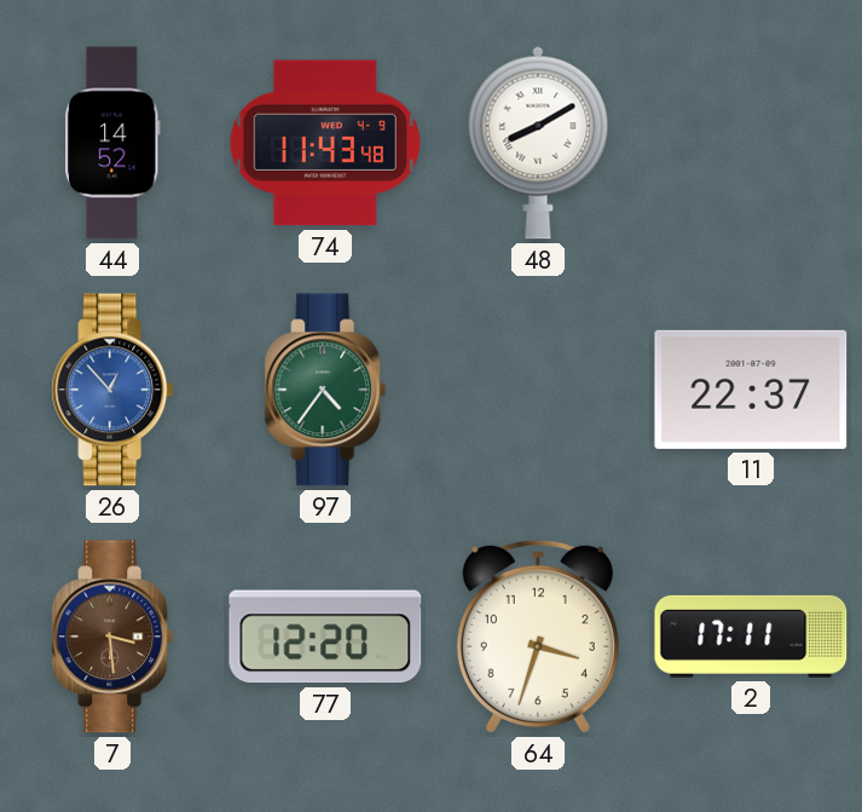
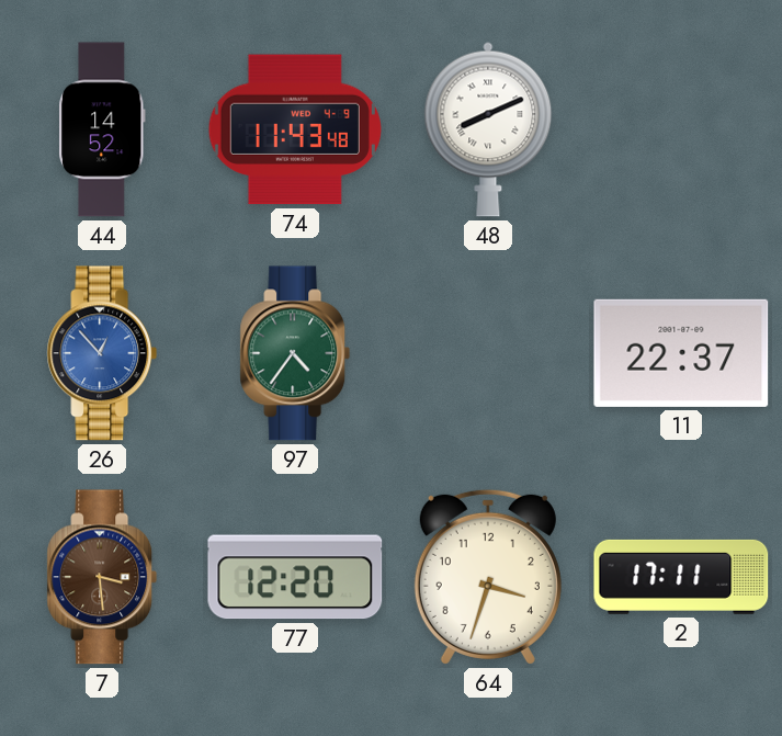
48: 8:10 -> 8:11
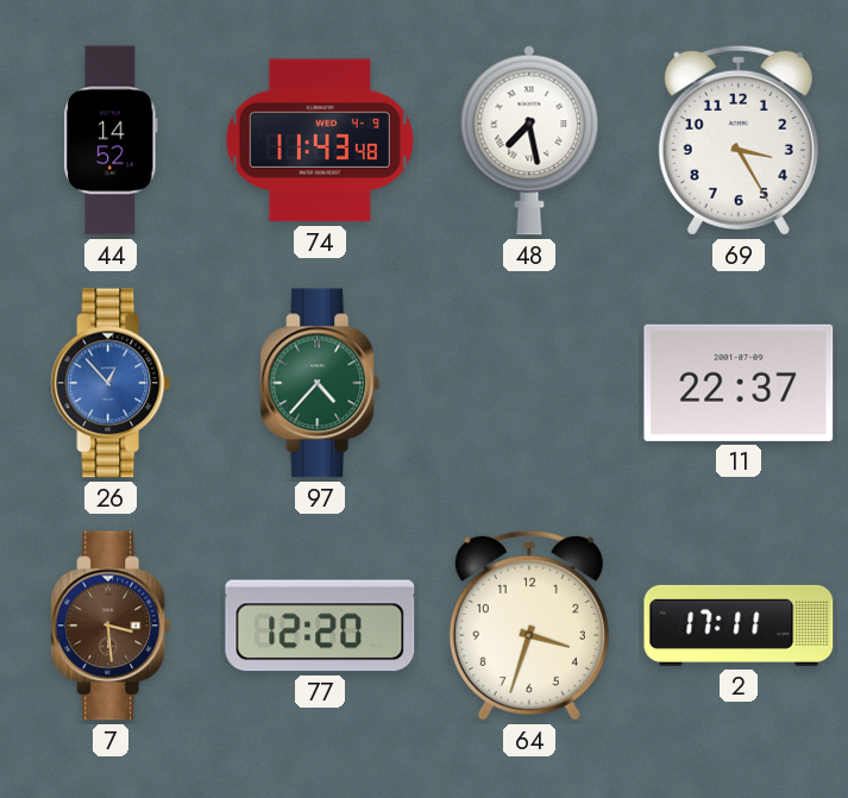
48: 8:11 -> 7:28
69: none -> 3:25
97: 4:36 -> 4:37
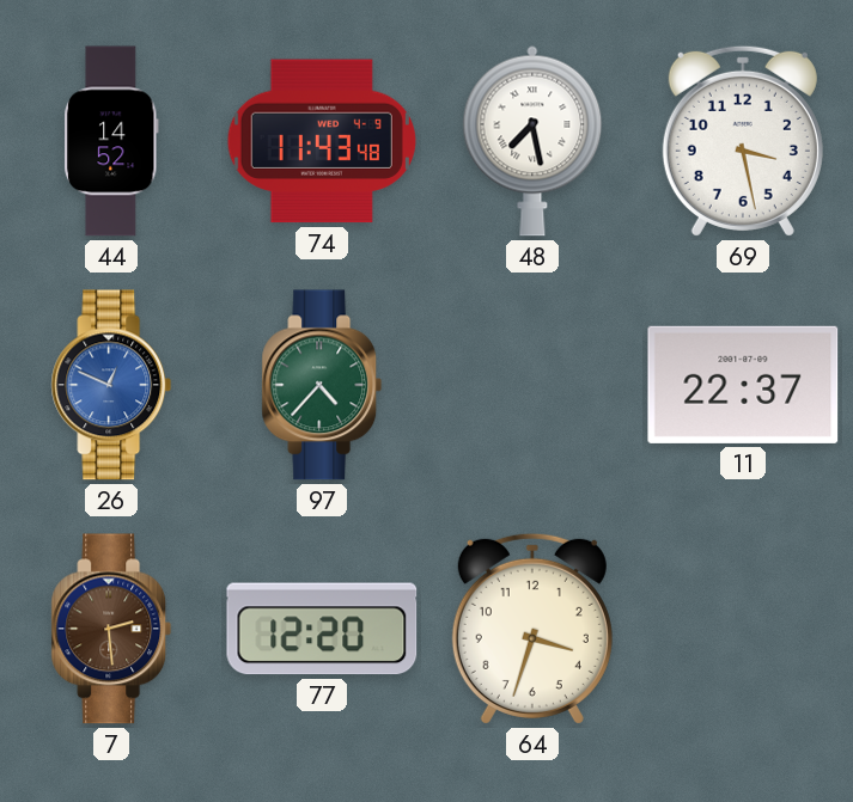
69: 3:25 -> 3:28
26: 12:53 -> 12:49
7: 3:29 -> 2:29
2: 17:11 -> none
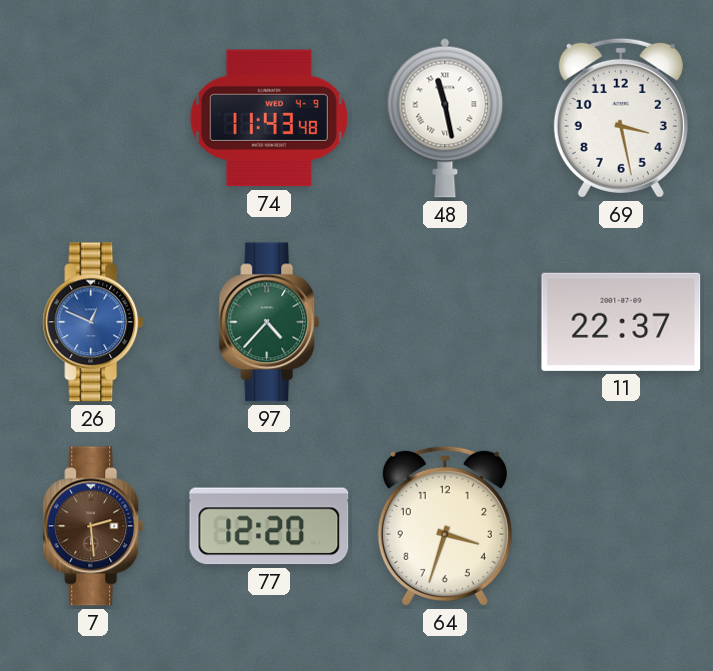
44: 14:52 -> none
48: 7:28 -> 11:28
